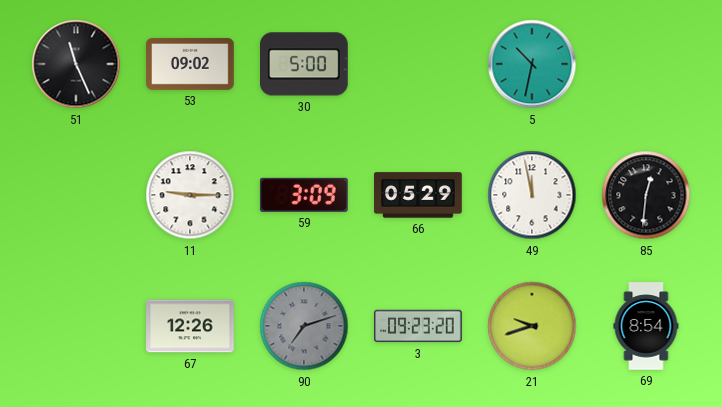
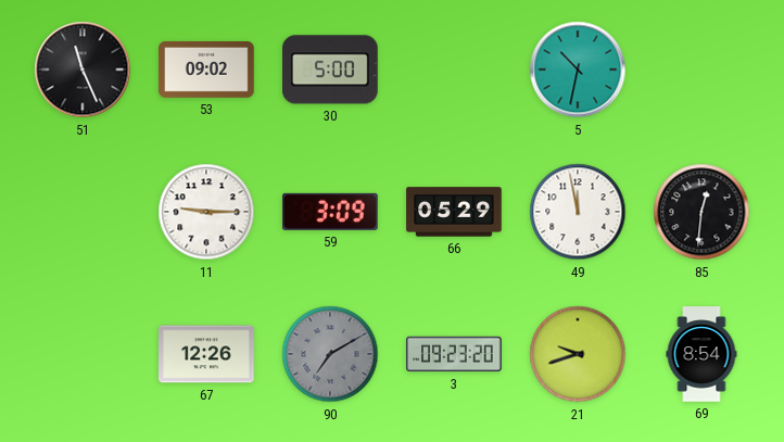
90: 7:12 -> 7:10
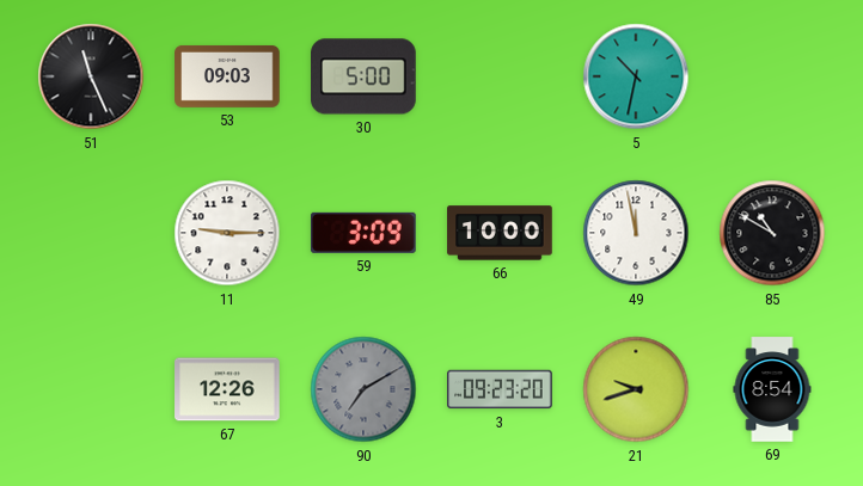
53: 09:02 -> 09:03
66: 05:29 -> 10:00
85: 12:31 -> 10:50
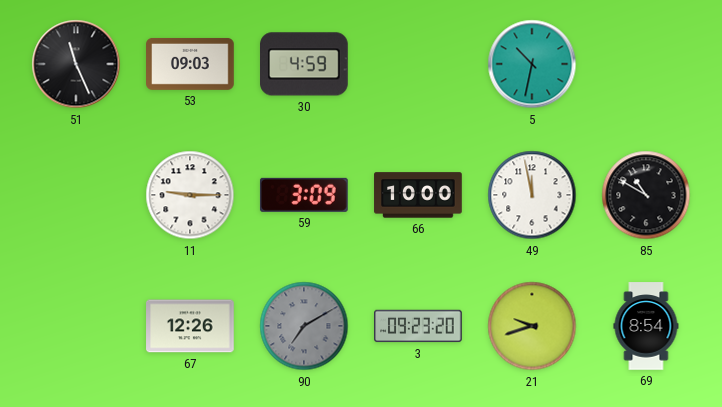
30: 5:00 -> 4:59
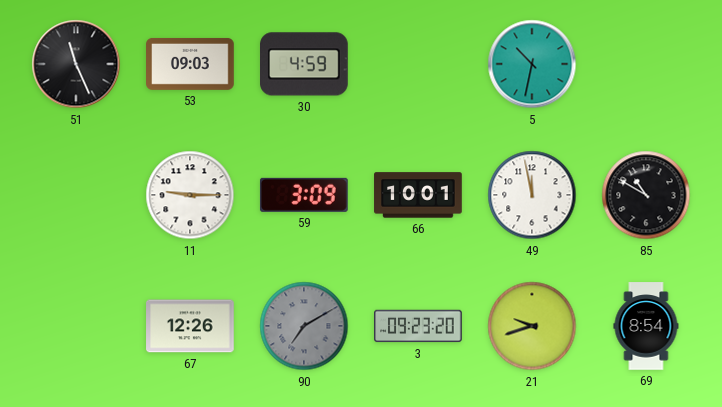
66: 10:00 -> 10:01
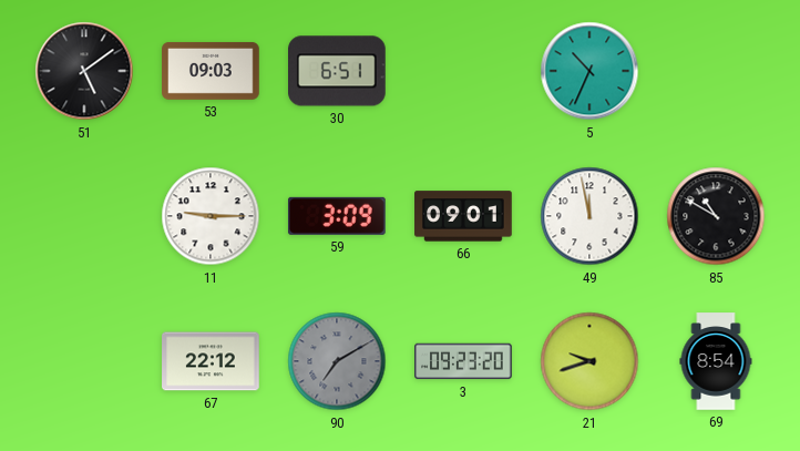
51: 11:26 -> 5:09
30: 4:59 -> 6:51
5: 10:32 -> 10:34
66: 10:01 -> 09:01
67: 12:26 -> 22:12
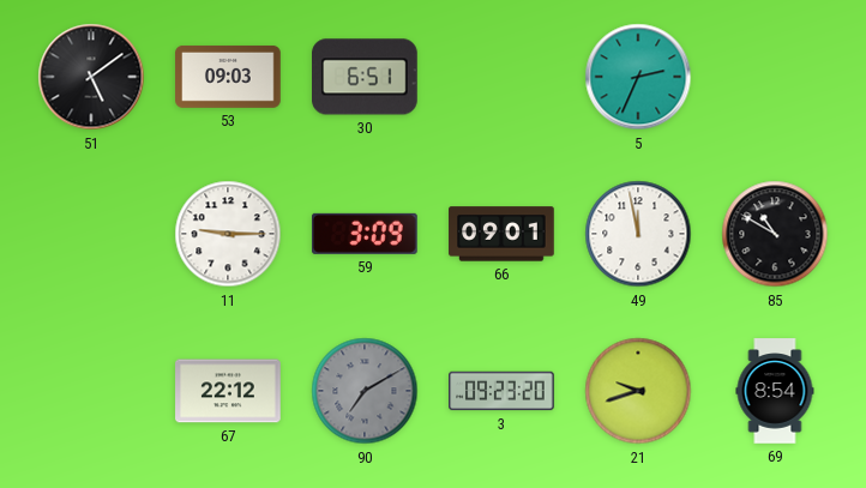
5: 10:34 -> 2:34
